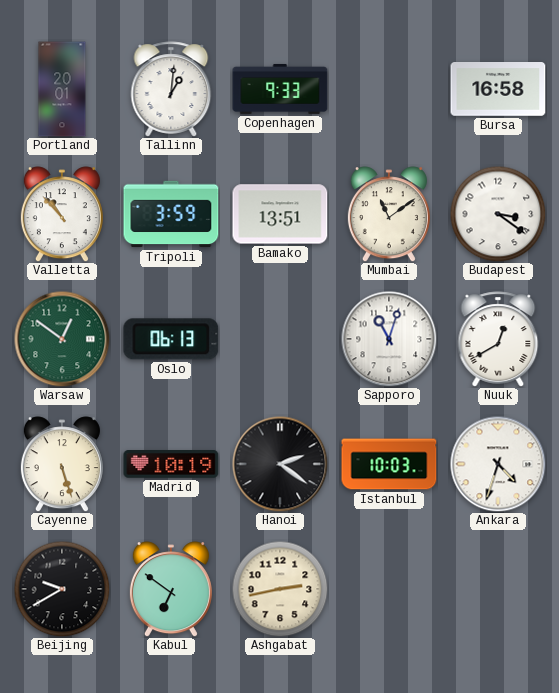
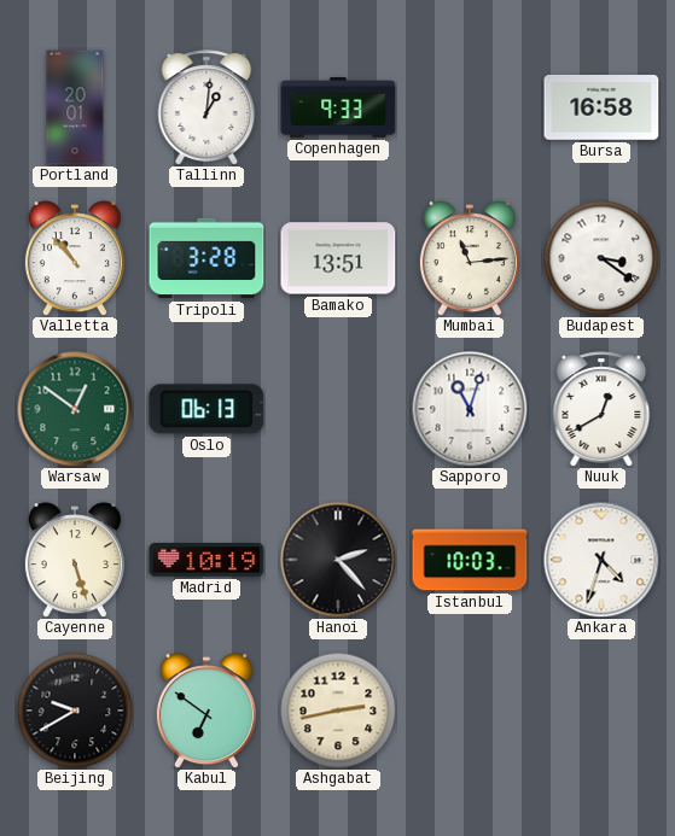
Tripoli: 3:59 -> 3:28
Mumbai: 11:09 -> 11:14
Hanoi: 2:21 -> 2:23
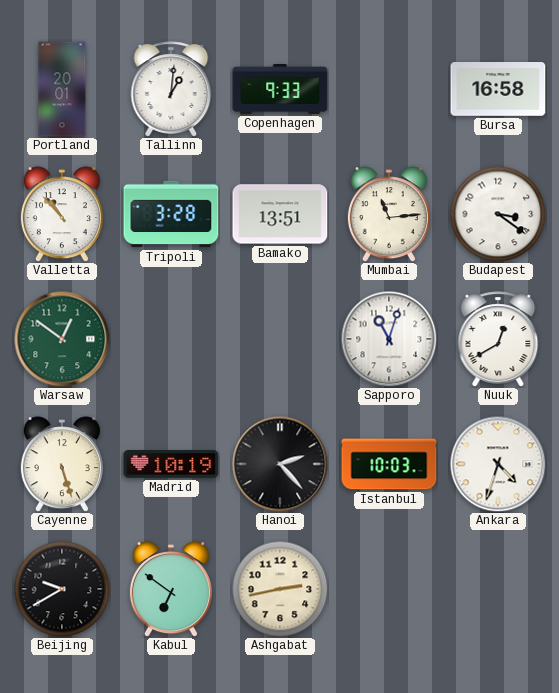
Oslo: 06:13 -> none
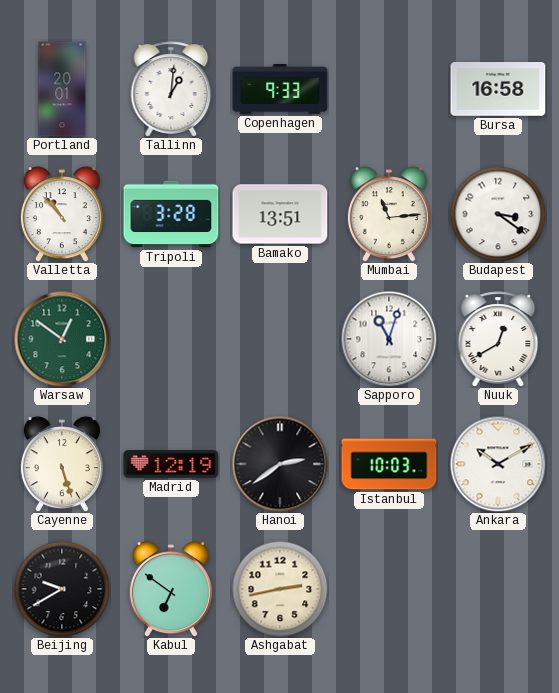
Madrid: 10:19 -> 12:19
Hanoi: 2:23 -> 2:39
Ankara: 4:33 -> 10:10
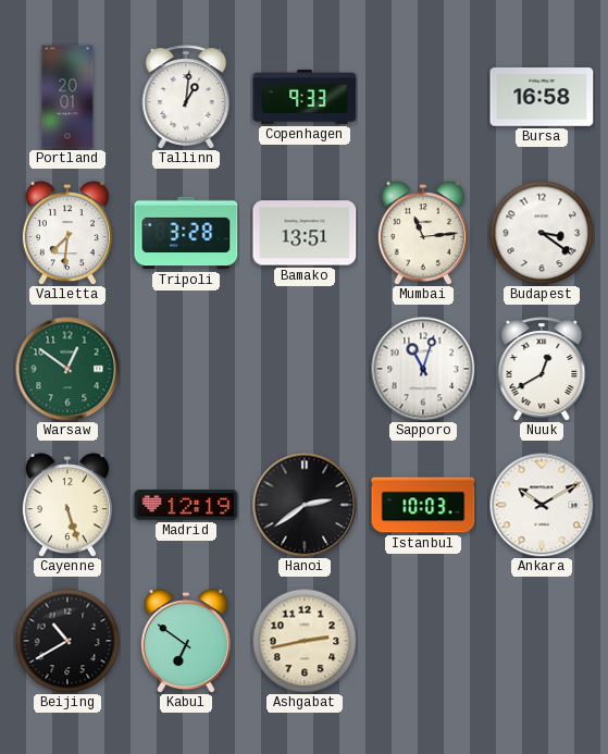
Valletta: 10:53 -> 7:31
Beijing: 9:40 -> 10:40
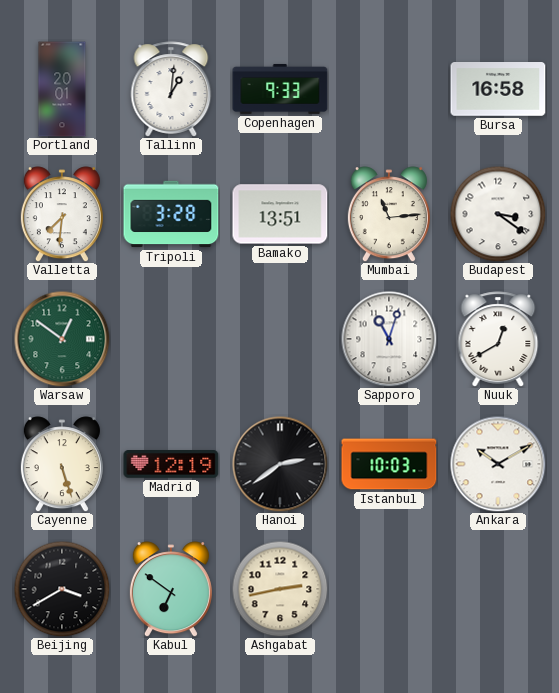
Beijing: 10:40 -> 3:40
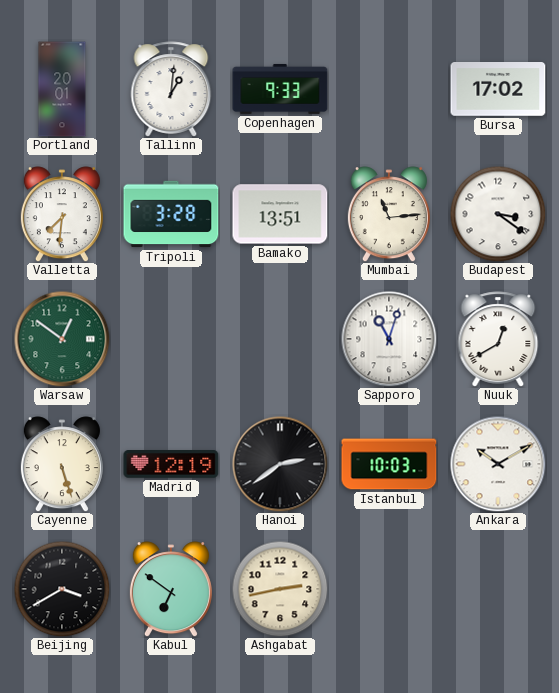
Bursa: 16:58 -> 17:02
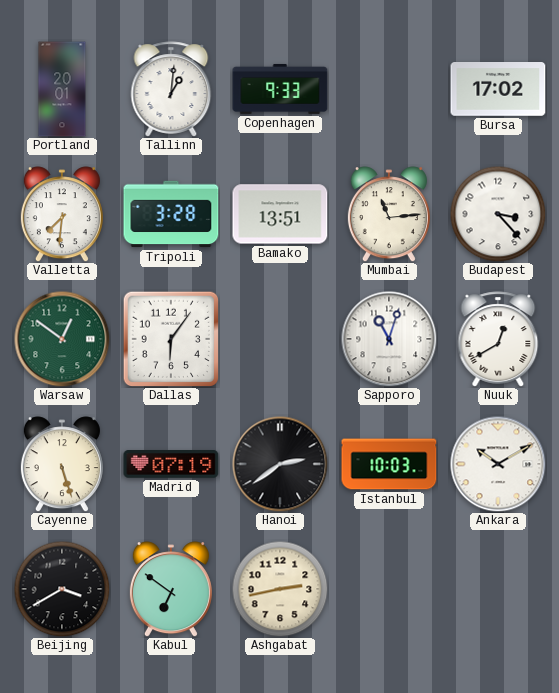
Budapest: 3:21 -> 3:23
Dallas: none -> 6:06
Madrid: 12:19 -> 07:19
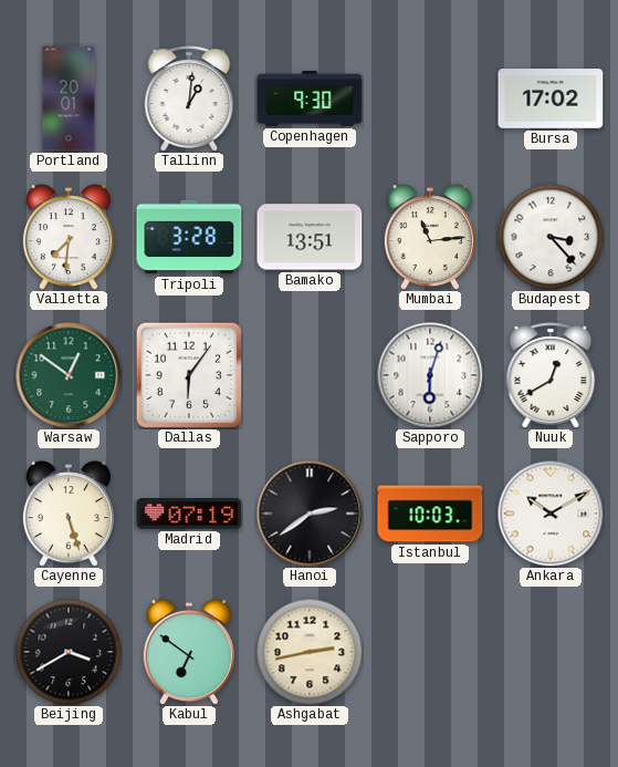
Copenhagen: 9:33 -> 9:30
Sapporo: 11:03 -> 6:03
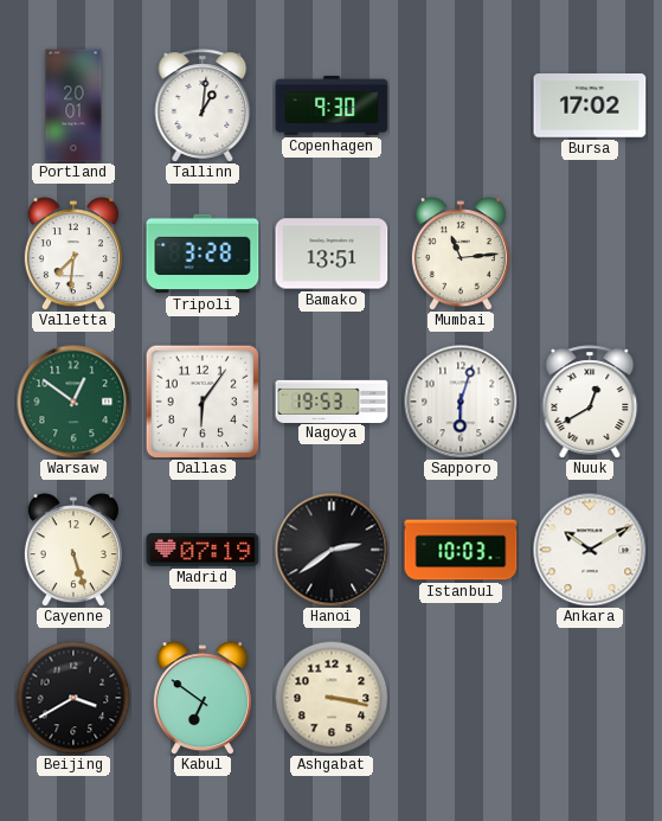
Budapest: 3:23 -> none
Nagoya: none -> 19:53
Ashgabat: 2:43 -> 3:17
